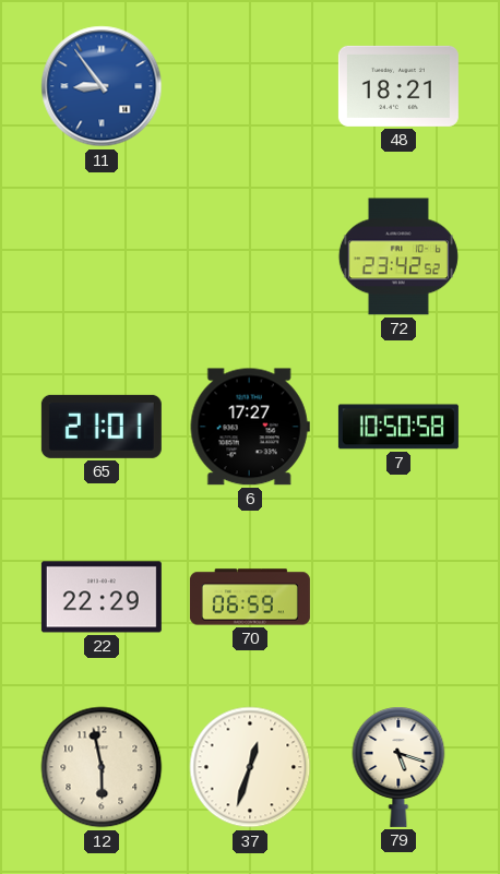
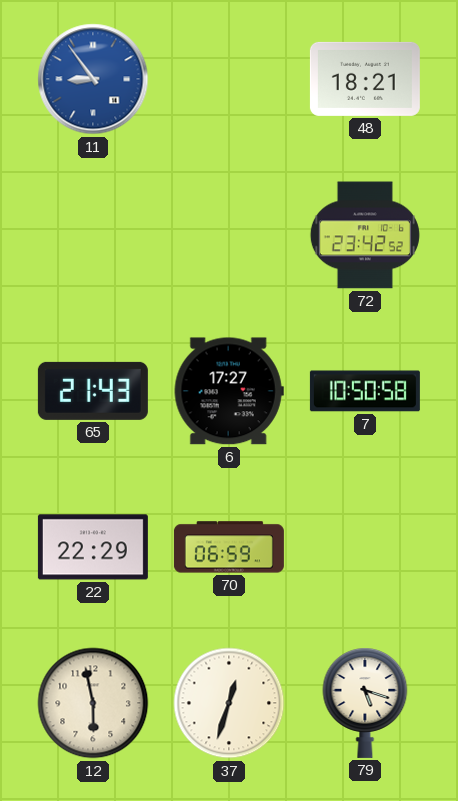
65: 21:01 -> 21:43
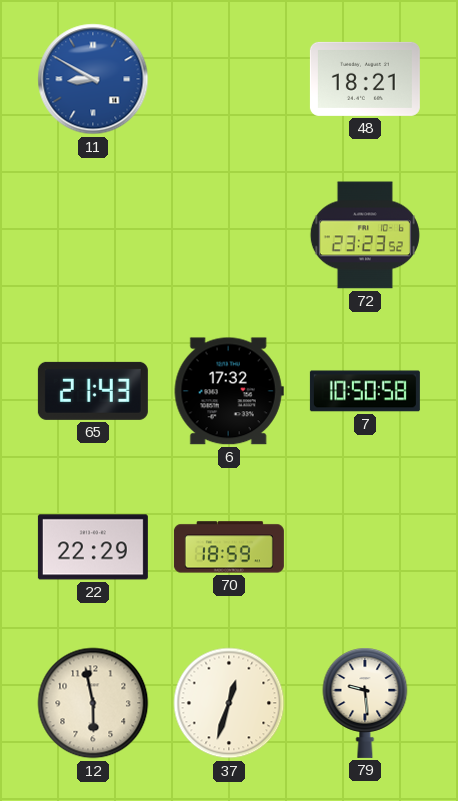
11: 8:54 -> 8:50
72: 23:42 -> 23:23
6: 17:27 -> 17:32
70: 06:59 -> 18:59
79: 5:18 -> 9:29
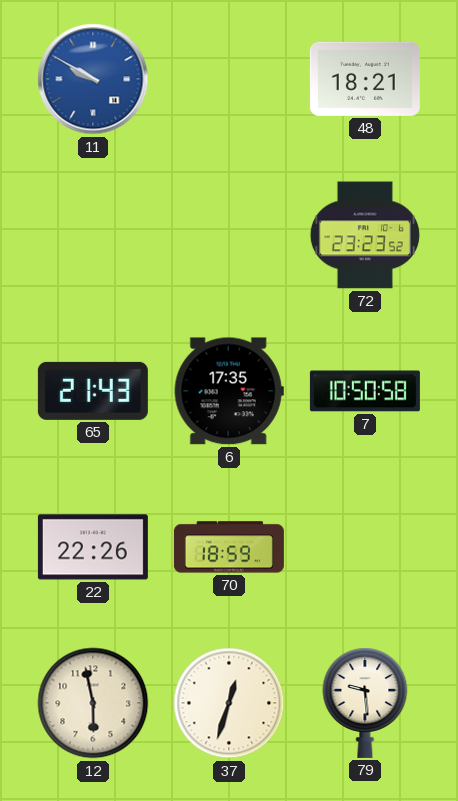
11: 8:50 -> 9:50
6: 17:32 -> 17:35
22: 22:29 -> 22:26
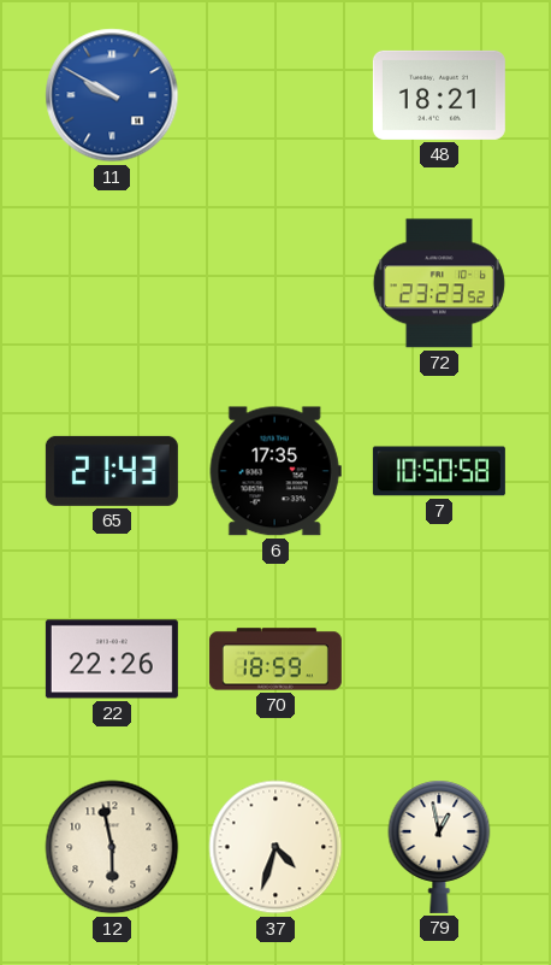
37: 12:33 -> 4:33
79: 9:29 -> 12:58
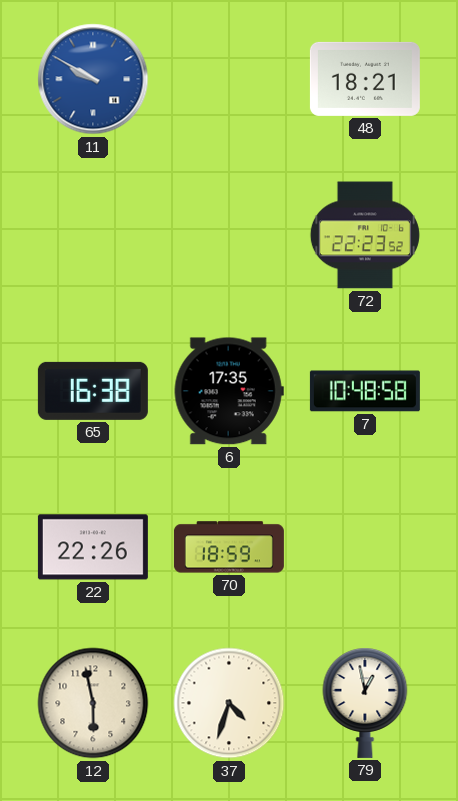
72: 23:23 -> 22:23
65: 21:43 -> 16:38
7: 10:50 -> 10:48
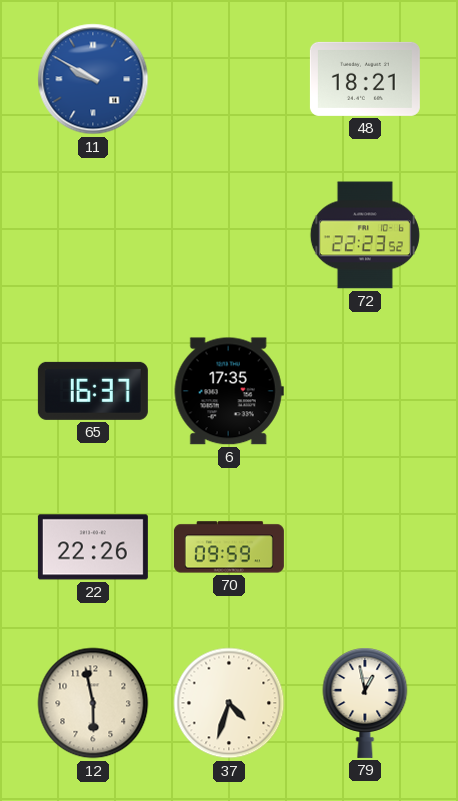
65: 16:38 -> 16:37
7: 10:48 -> none
70: 18:59 -> 09:59
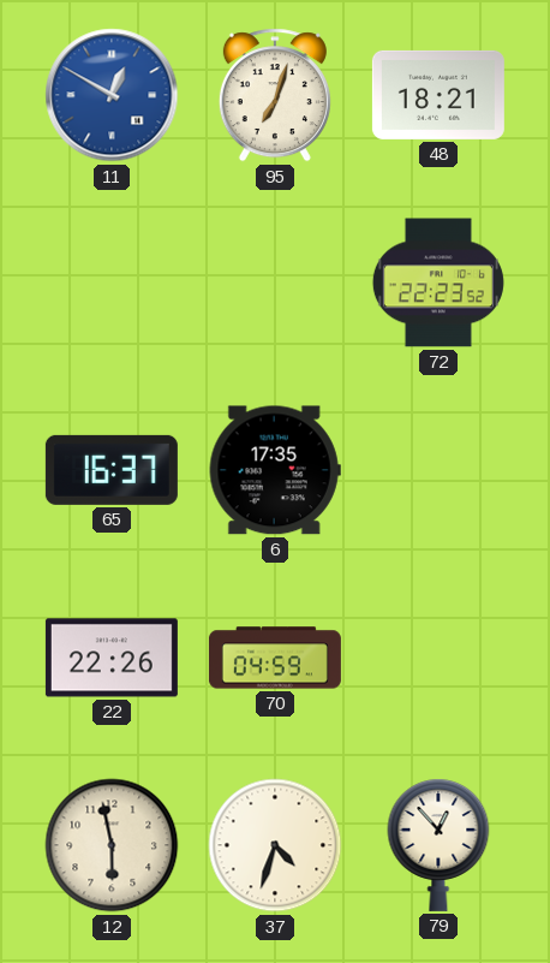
11: 9:50 -> 12:50
95: none -> 7:03
70: 09:59 -> 04:59
79: 12:58 -> 12:53
